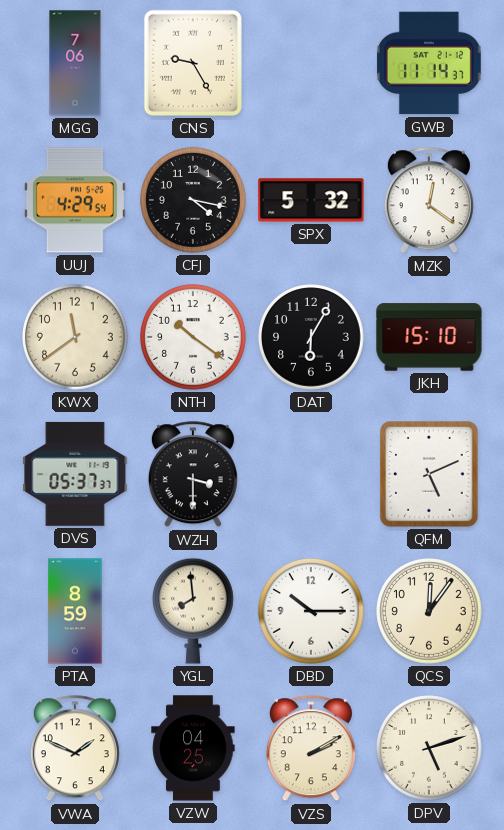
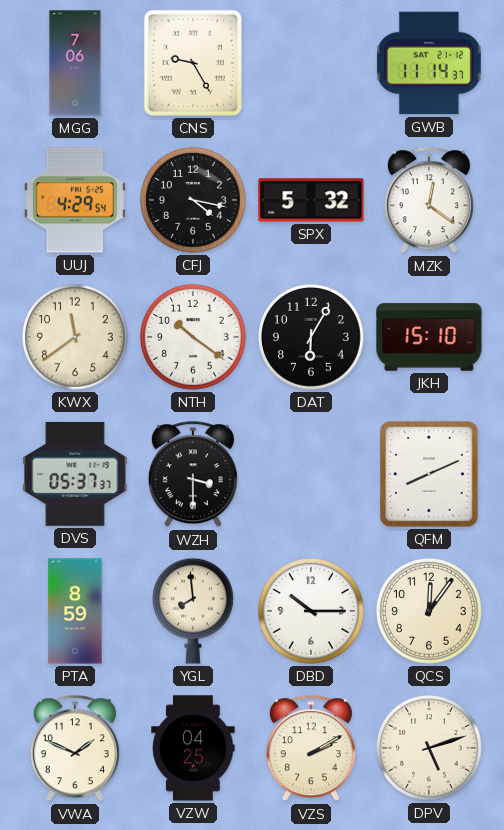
QFM: 5:11 -> 8:11
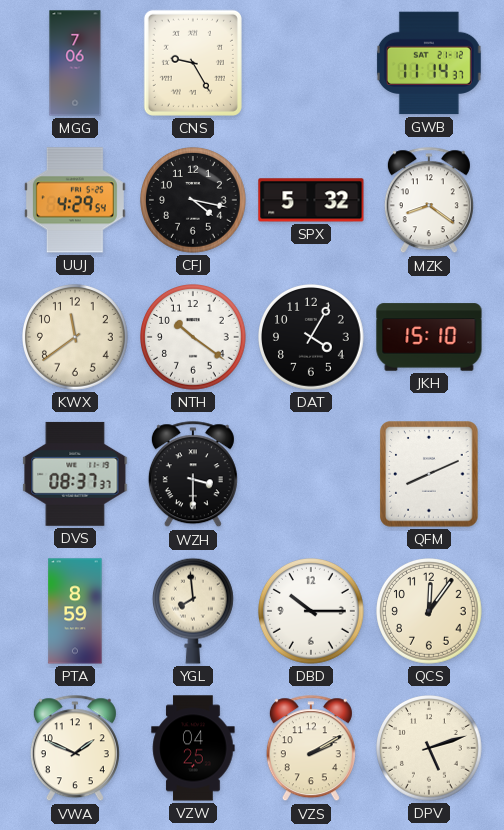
MZK: 12:21 -> 8:21
DAT: 6:05 -> 4:05
DVS: 05:37 -> 08:37
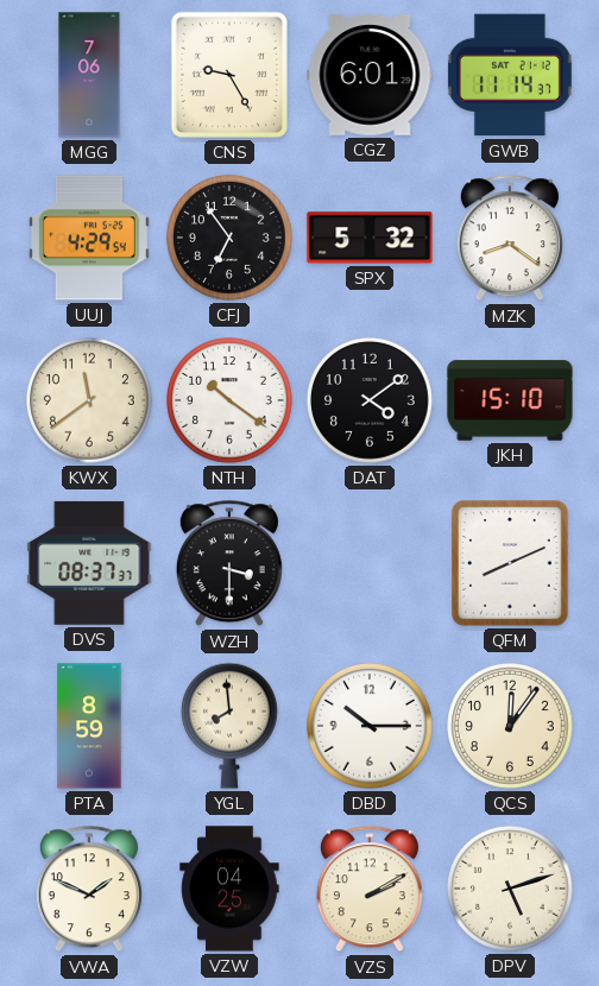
CGZ: none -> 6:01
CFJ: 4:17 -> 6:54
DAT: 4:05 -> 4:09
